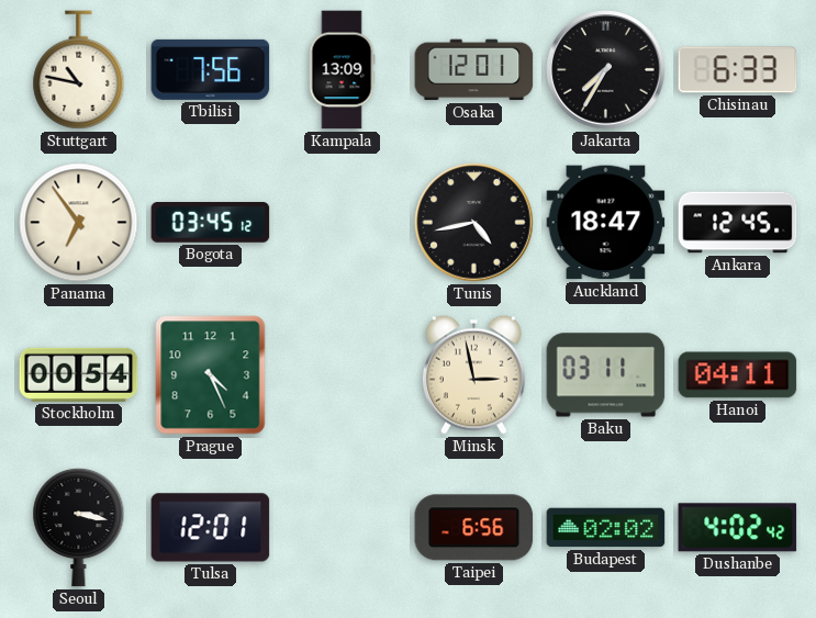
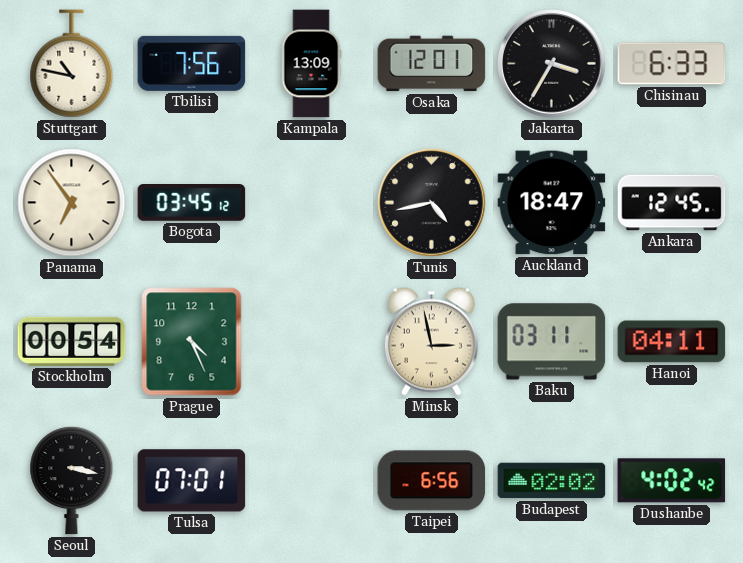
Jakarta: 7:35 -> 3:35
Tulsa: 12:01 -> 07:01
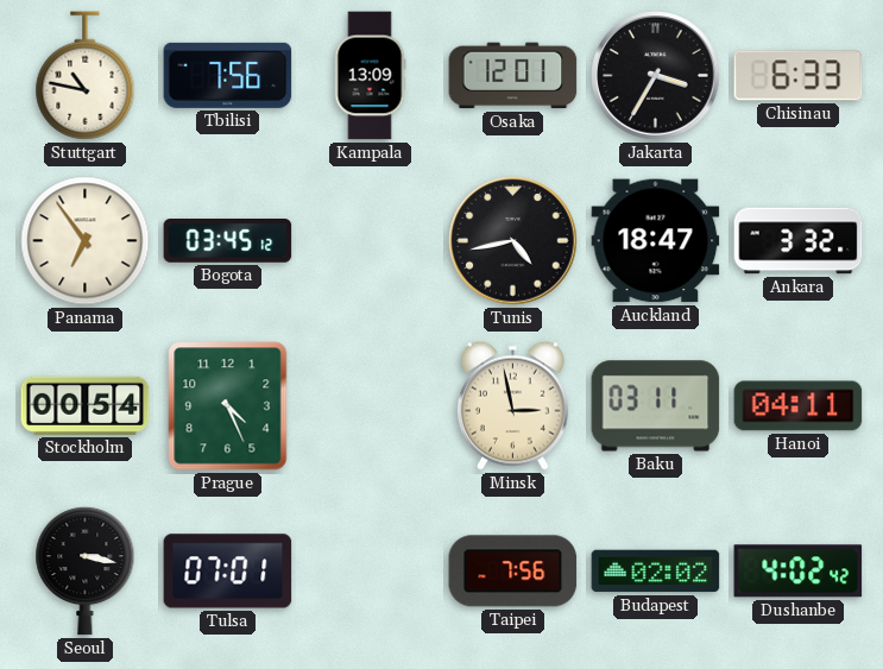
Ankara: 12:45 -> 3:32
Taipei: 6:56 -> 7:56
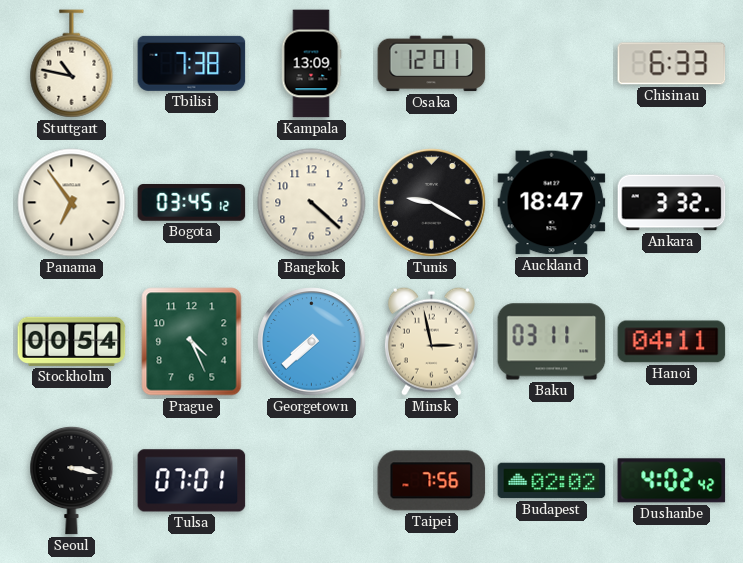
Tbilisi: 7:56 -> 7:38
Jakarta: 3:35 -> none
Bangkok: none -> 4:22
Tunis: 4:43 -> 9:20
Georgetown: none -> 7:38
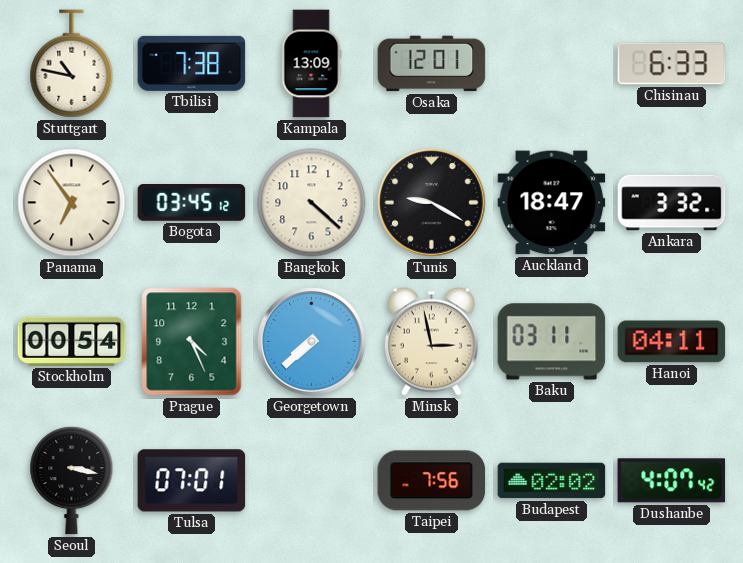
Dushanbe: 4:02 -> 4:07
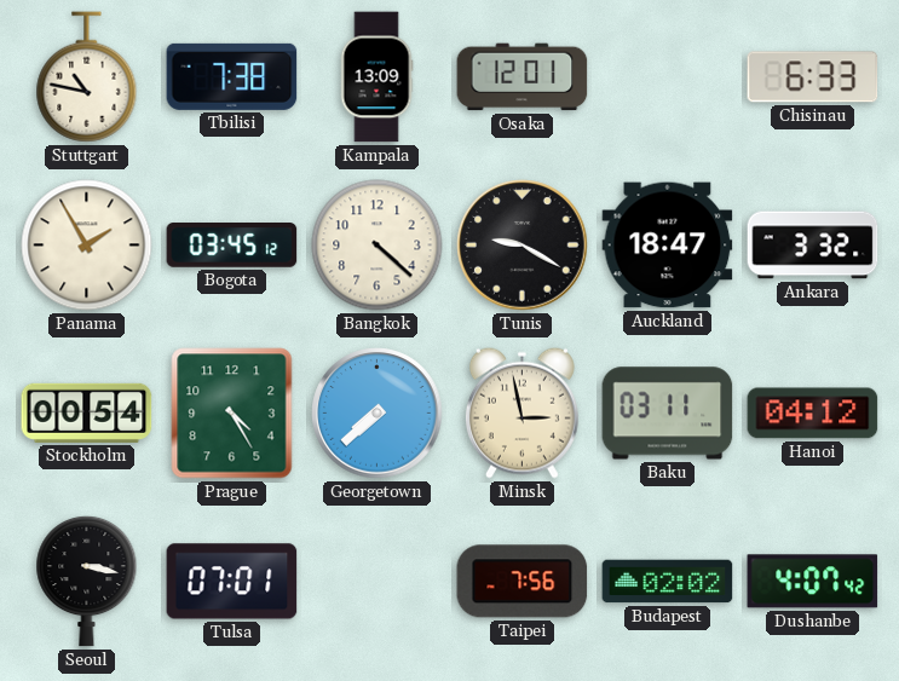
Panama: 6:54 -> 1:55
Prague: 4:26 -> 4:25
Hanoi: 04:11 -> 04:12
